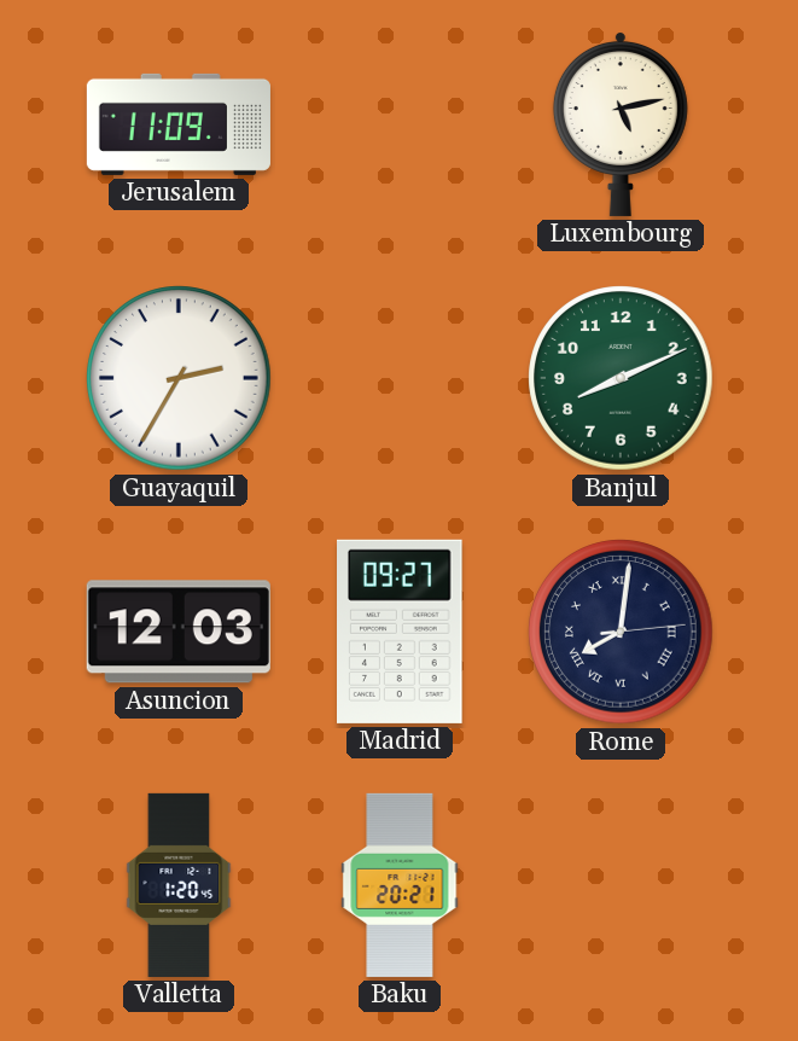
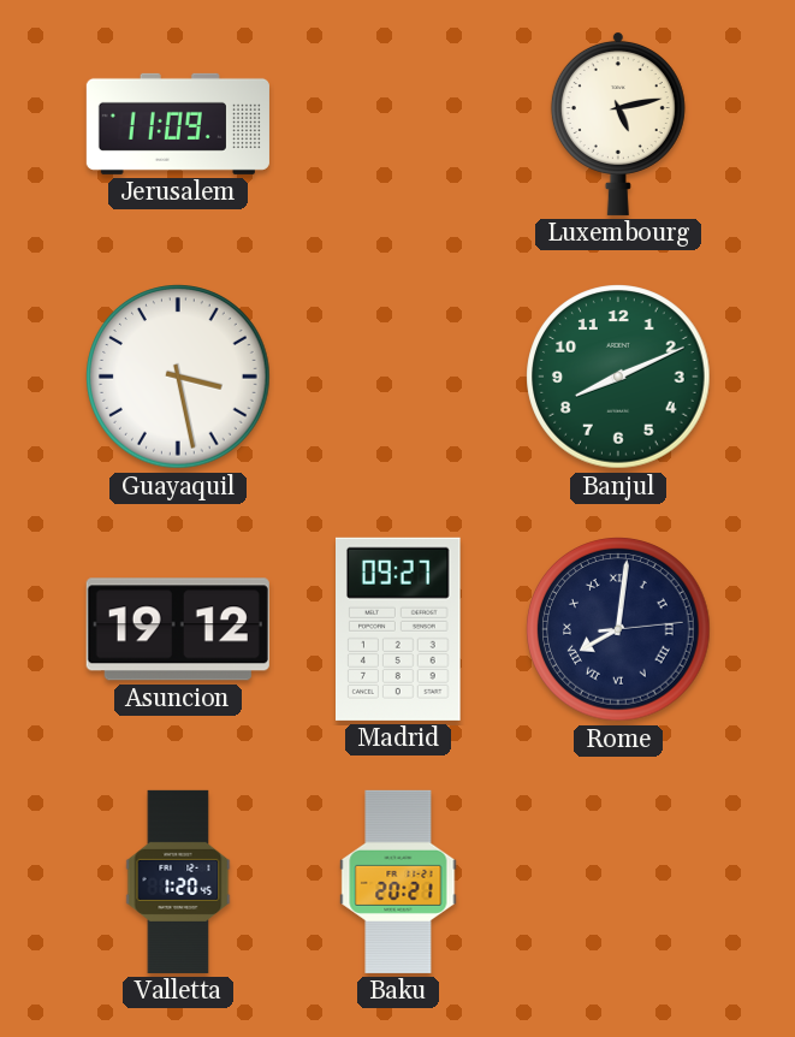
Guayaquil: 2:35 -> 3:28
Asuncion: 12:03 -> 19:12
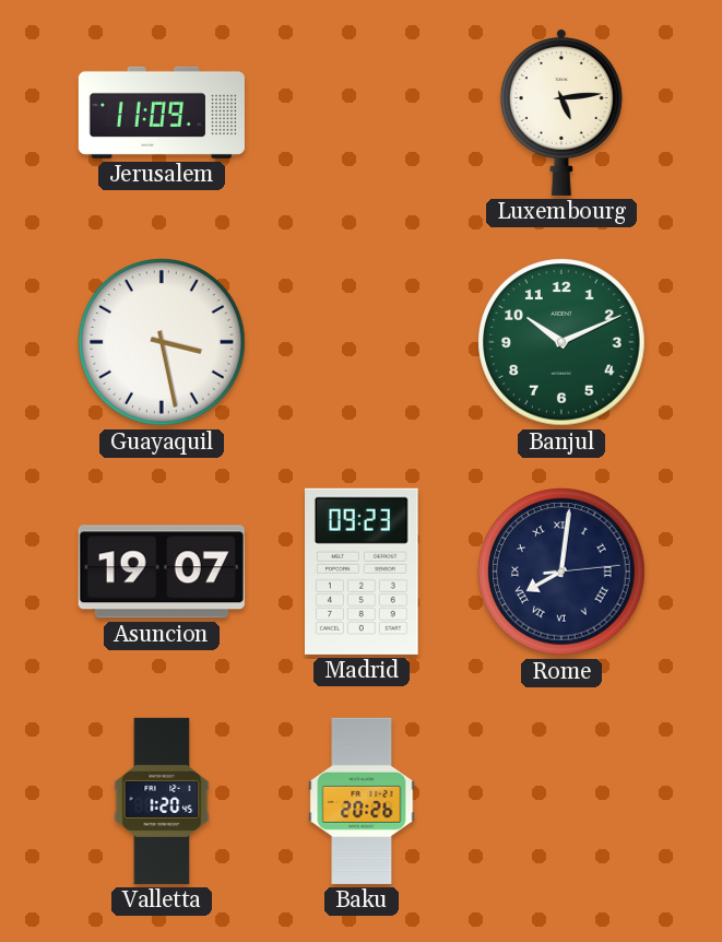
Luxembourg: 5:13 -> 5:14
Banjul: 8:11 -> 10:11
Asuncion: 19:12 -> 19:07
Madrid: 09:27 -> 09:23
Baku: 20:21 -> 20:26
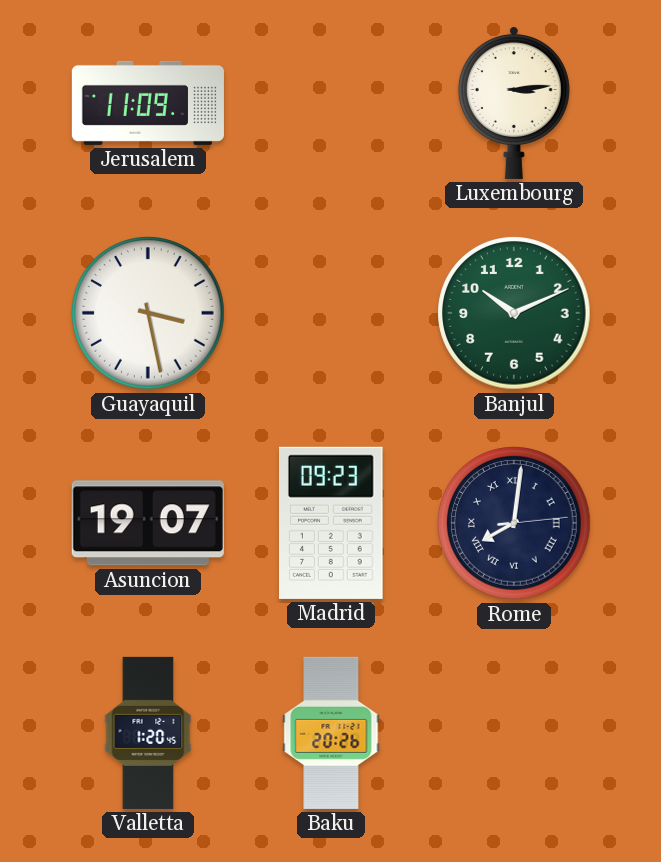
Luxembourg: 5:14 -> 3:14
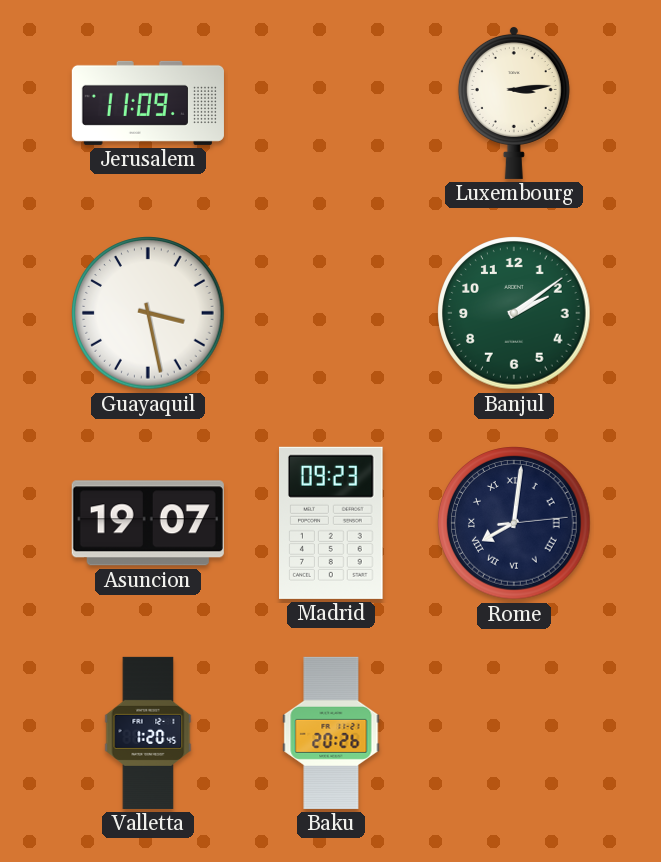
Banjul: 10:11 -> 2:09
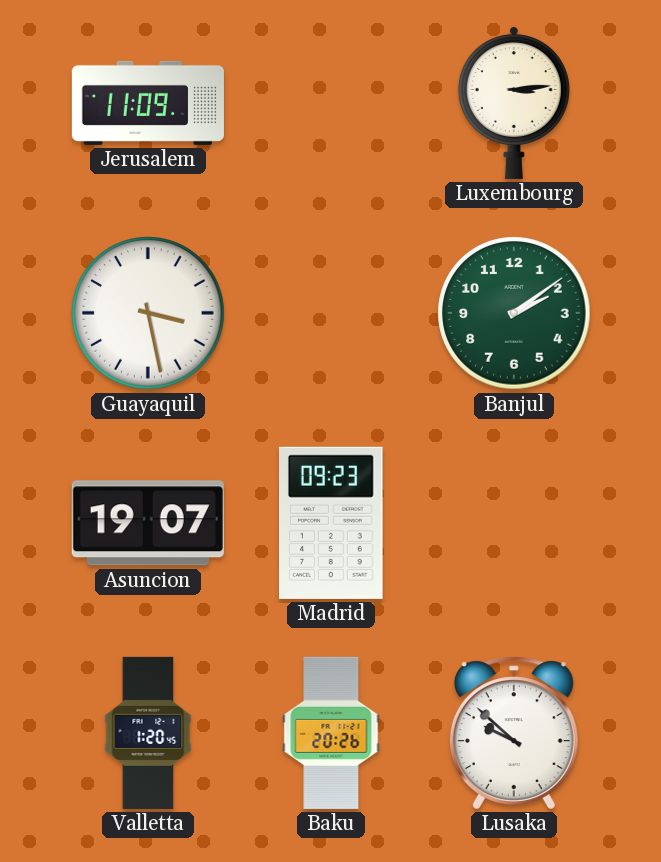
Rome: 8:01 -> none
Lusaka: none -> 9:52
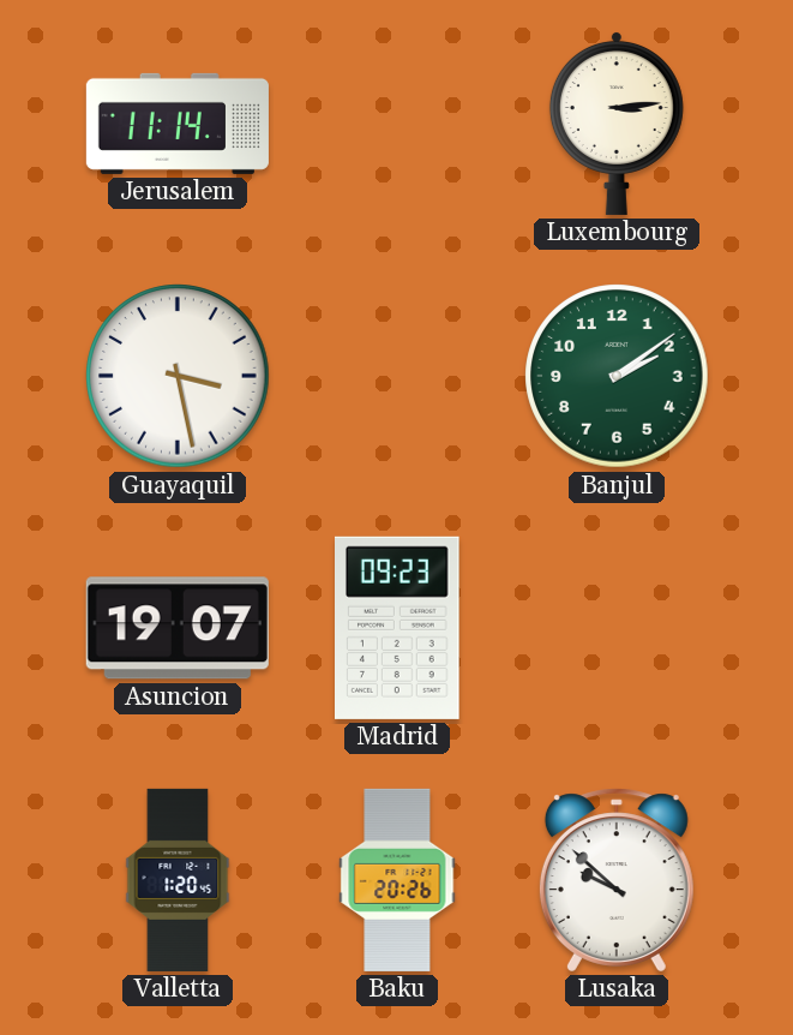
Jerusalem: 11:09 -> 11:14
